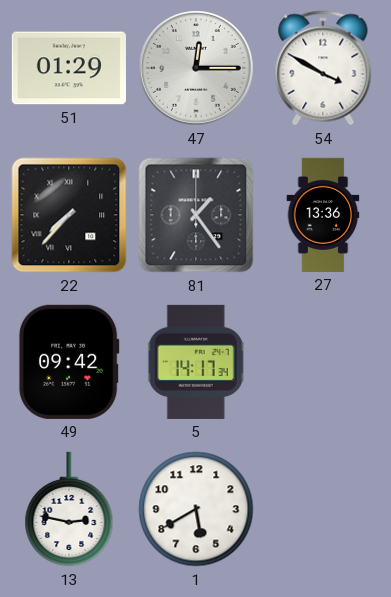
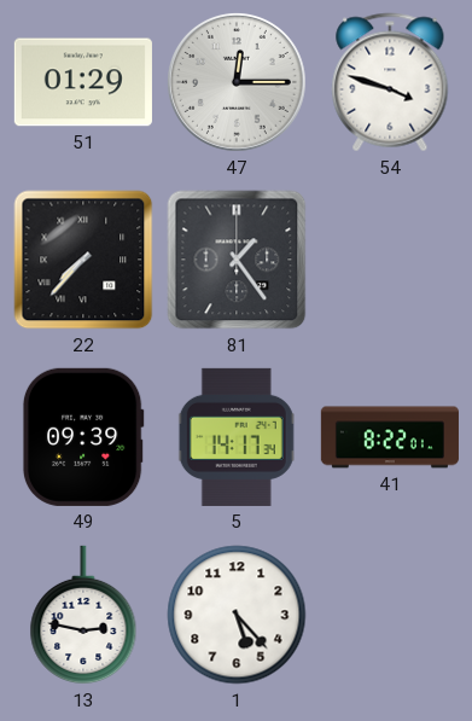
54: 3:50 -> 3:48
27: 13:36 -> none
49: 09:42 -> 09:39
41: none -> 8:22
1: 5:40 -> 5:23
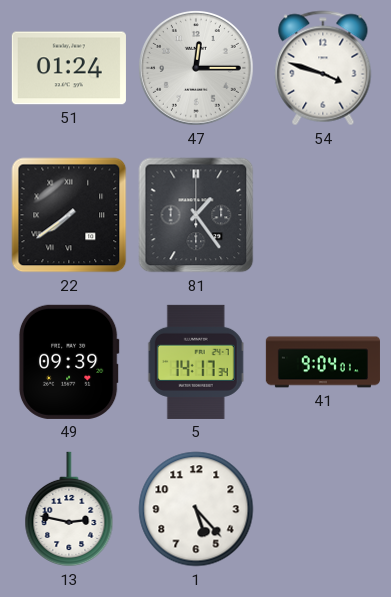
51: 01:29 -> 01:24
22: 7:37 -> 7:39
41: 8:22 -> 9:04
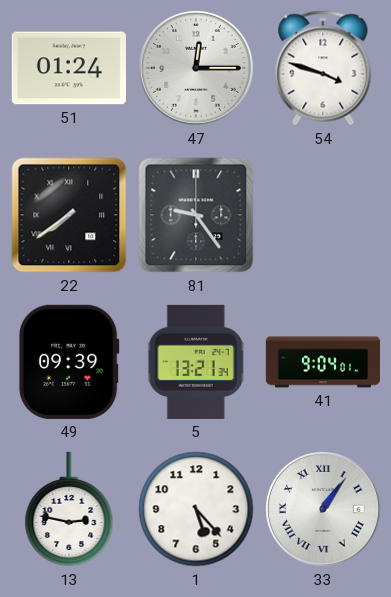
81: 1:24 -> 9:24
5: 14:17 -> 13:21
33: none -> 1:06
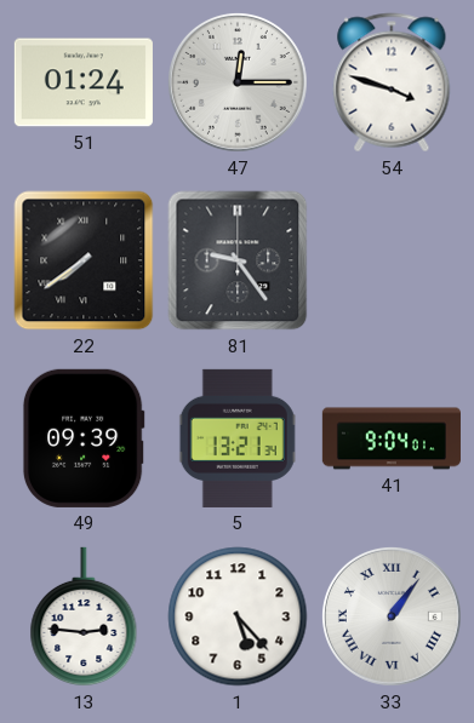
13: 2:47 -> 2:46
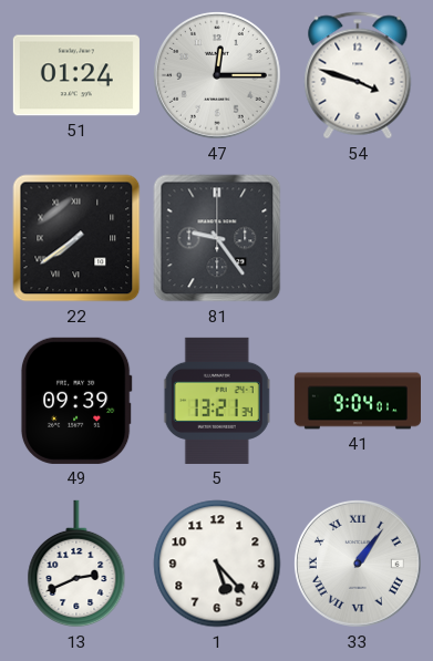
13: 2:46 -> 2:41
